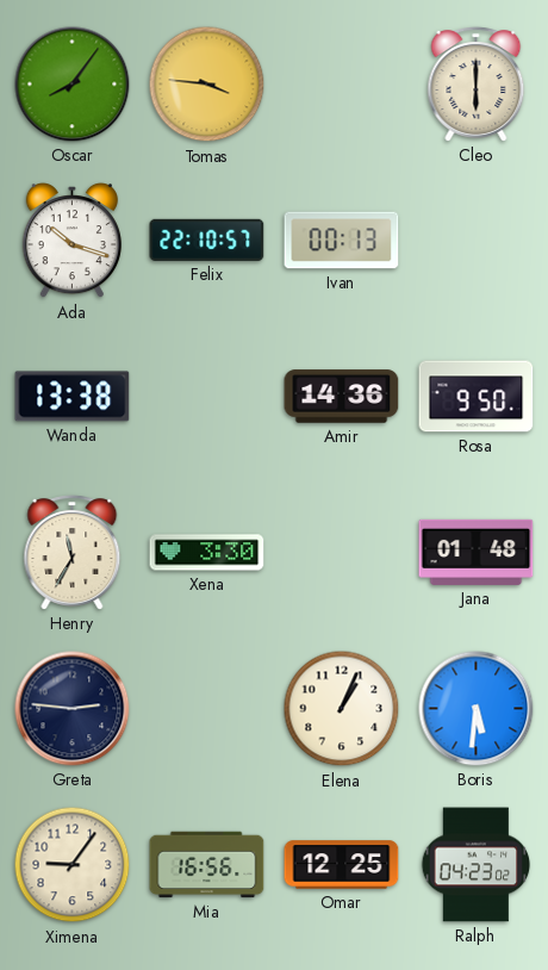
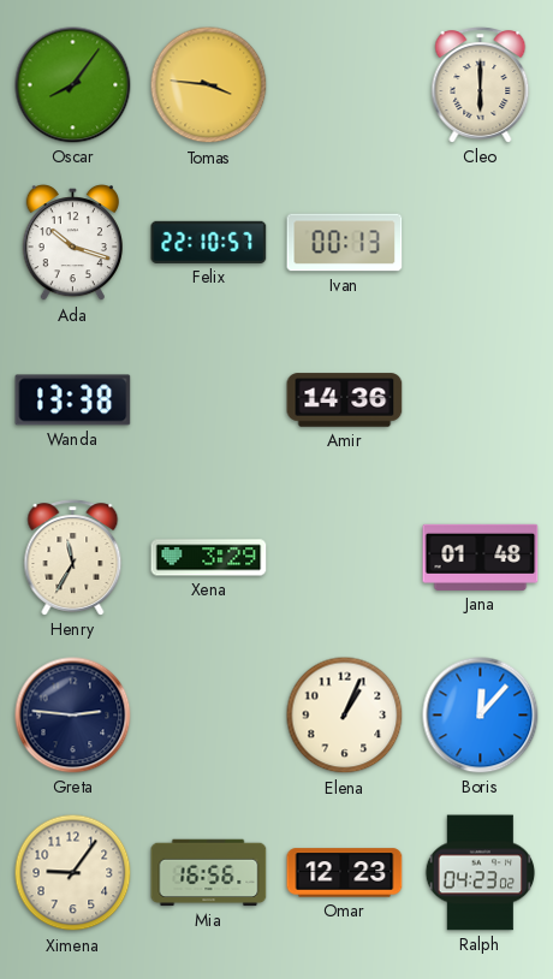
Rosa: 9:50 -> none
Xena: 3:30 -> 3:29
Boris: 5:31 -> 12:07
Omar: 12:25 -> 12:23
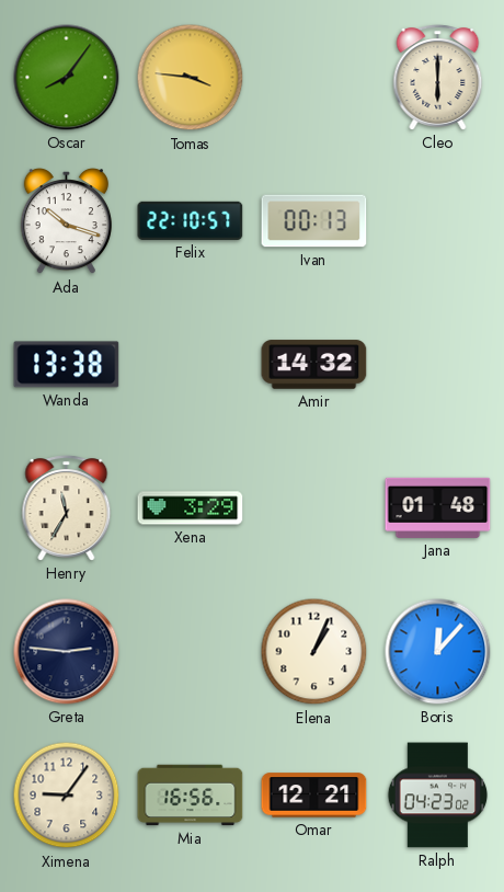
Amir: 14:36 -> 14:32
Omar: 12:23 -> 12:21
